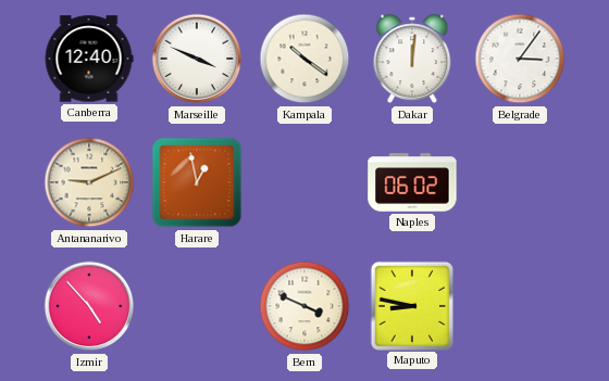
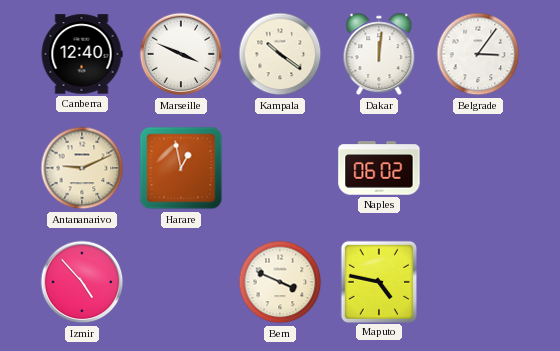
Maputo: 8:47 -> 4:47
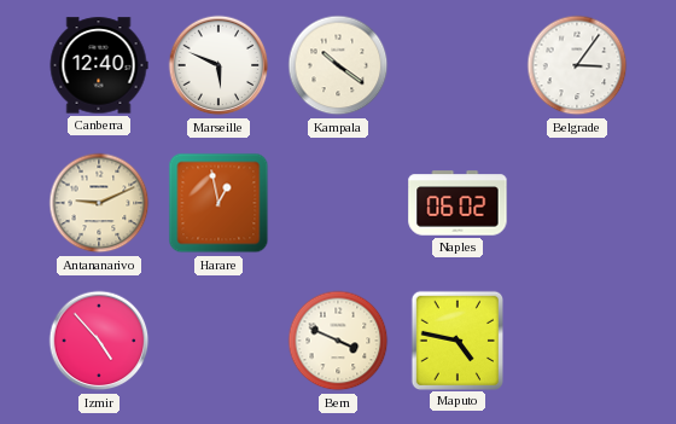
Marseille: 3:49 -> 5:49
Dakar: 12:01 -> none
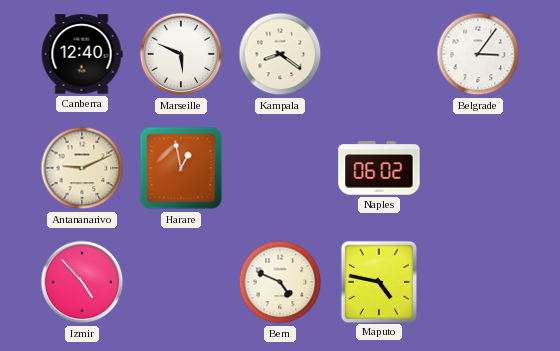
Kampala: 10:21 -> 8:21
Bern: 3:49 -> 4:49
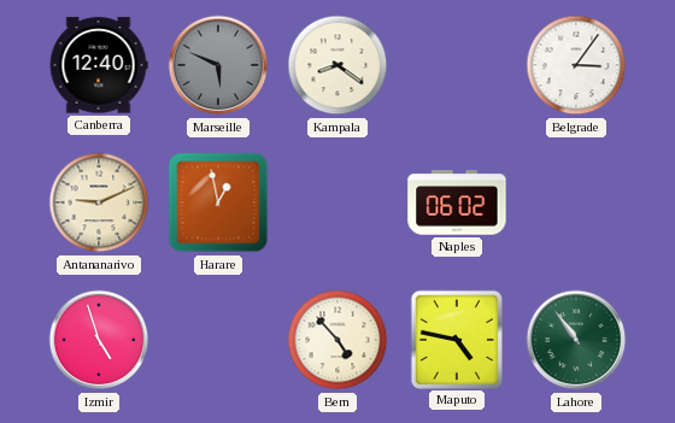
Marseille dial: white -> grey
Izmir: 4:53 -> 4:57
Bern: 4:49 -> 4:53
Lahore: none -> 10:54
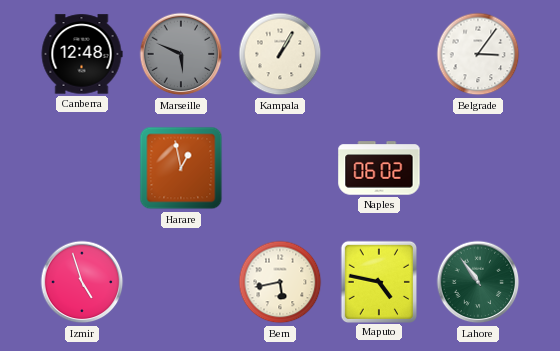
Canberra: 12:40 -> 12:48
Kampala: 8:21 -> 1:05
Antananarivo: 9:11 -> none
Bern: 4:53 -> 5:43
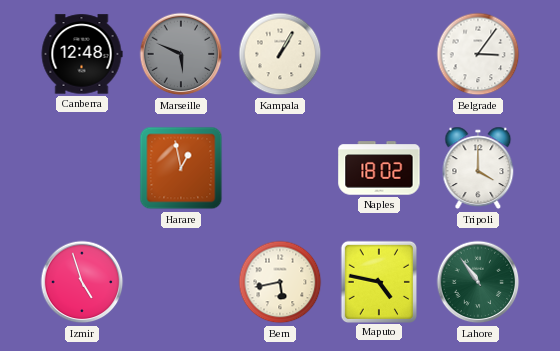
Naples: 06:02 -> 18:02
Tripoli: none -> 4:00
